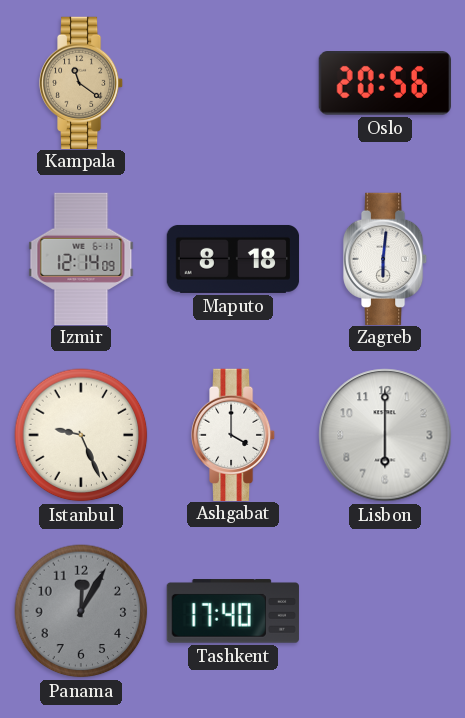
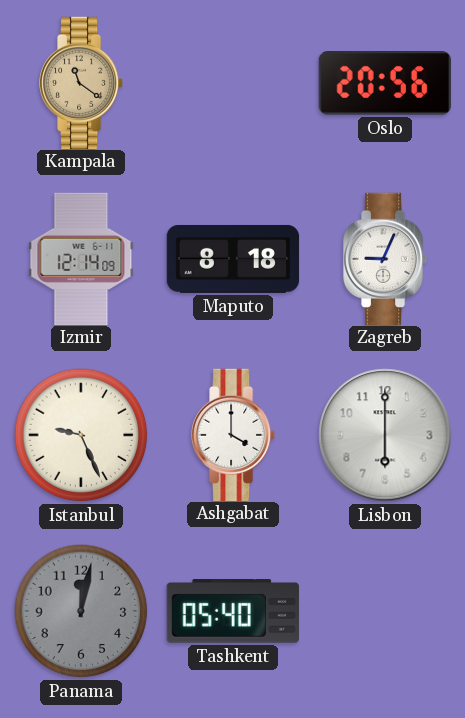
Zagreb: 6:01 -> 9:04
Panama: 12:05 -> 12:02
Tashkent: 17:40 -> 05:40
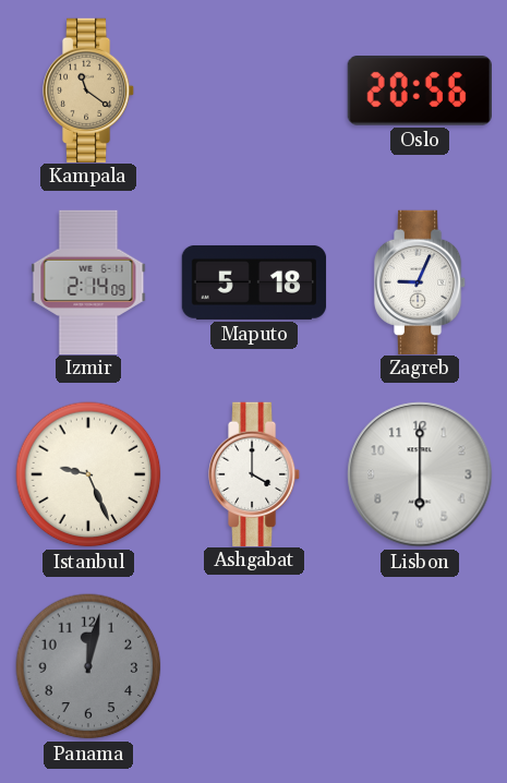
Izmir: 12:14 -> 2:14
Maputo: 8:18 -> 5:18
Tashkent: 05:40 -> none
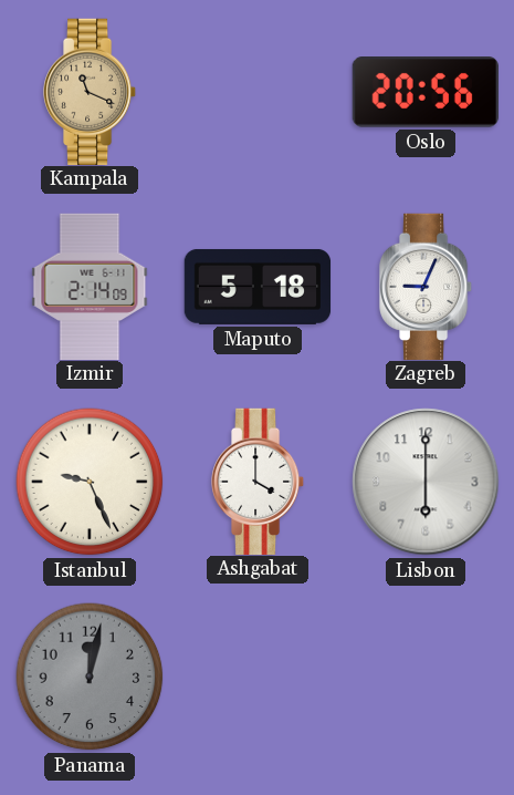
Kampala: 11:21 -> 11:19
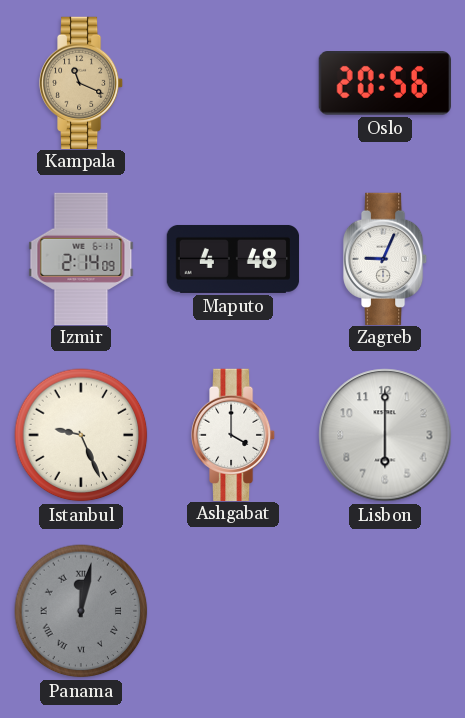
Maputo: 5:18 -> 4:48
Panama numerals: Arabic -> Roman
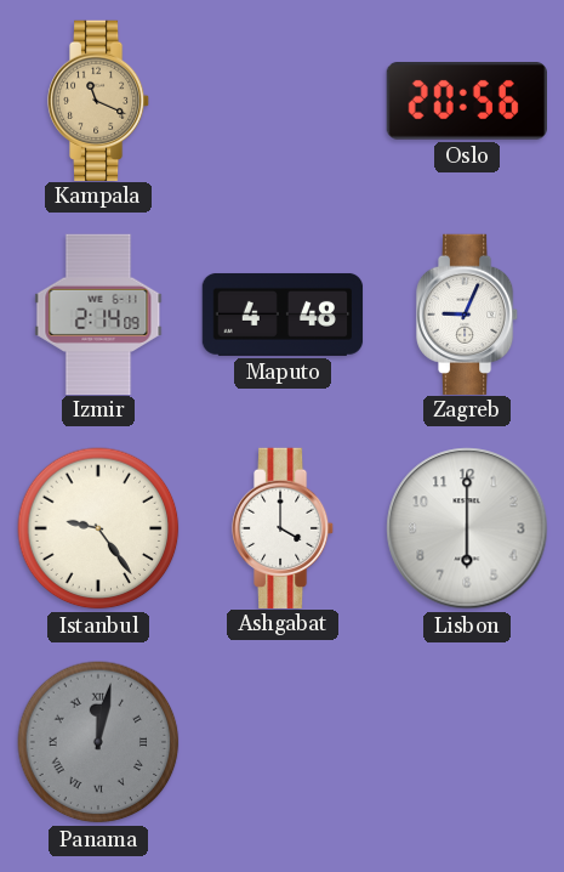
Istanbul: 9:26 -> 9:24
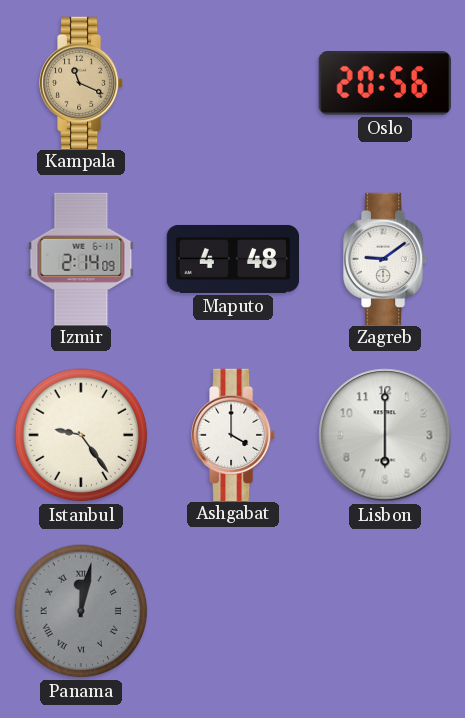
Zagreb: 9:04 -> 9:09
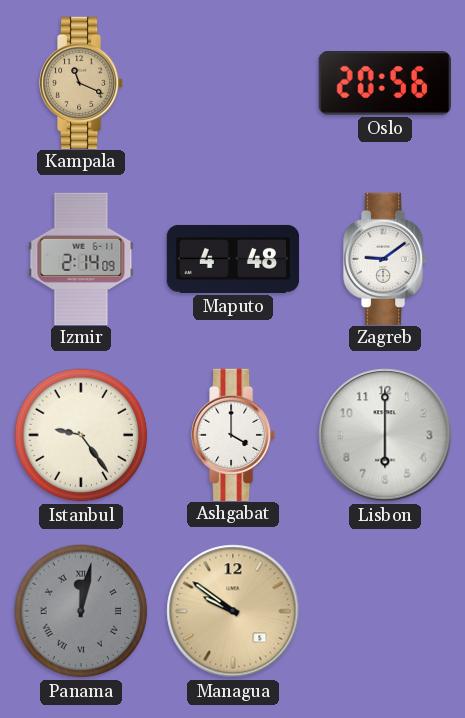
Managua: none -> 9:51
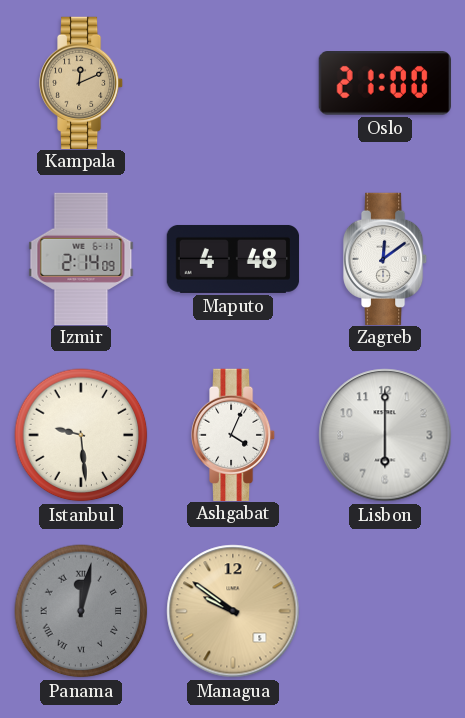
Kampala: 11:19 -> 12:11
Oslo: 20:56 -> 21:00
Zagreb: 9:09 -> 12:09
Istanbul: 9:24 -> 9:29
Ashgabat: 4:00 -> 4:04
